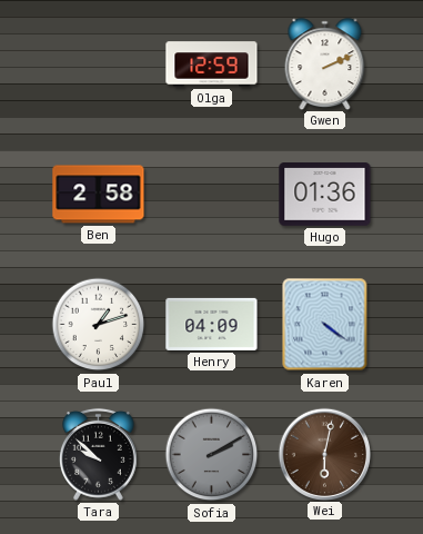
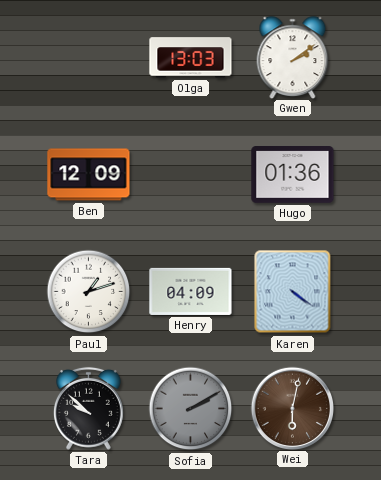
Olga: 12:59 -> 13:03
Gwen: 2:11 -> 2:09
Ben: 2:58 -> 12:09
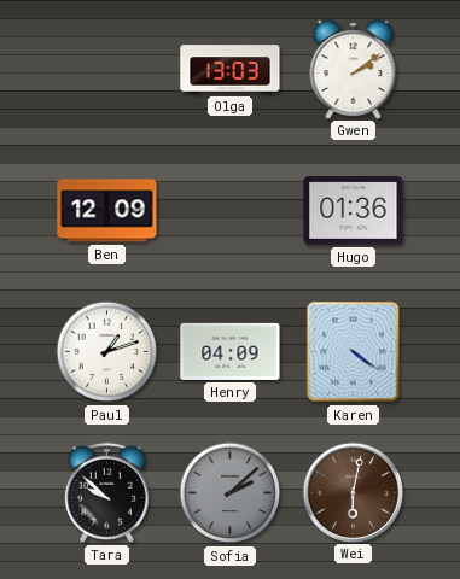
Sofia: 2:10 -> 2:08
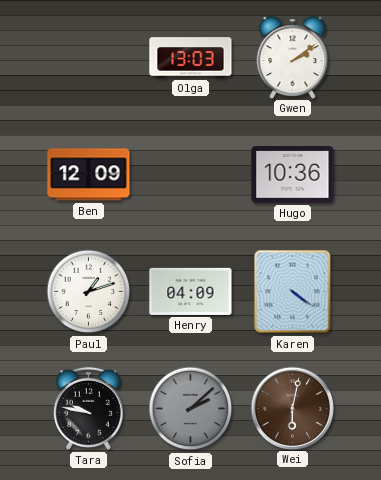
Hugo: 01:36 -> 10:36
Tara: 9:52 -> 9:47
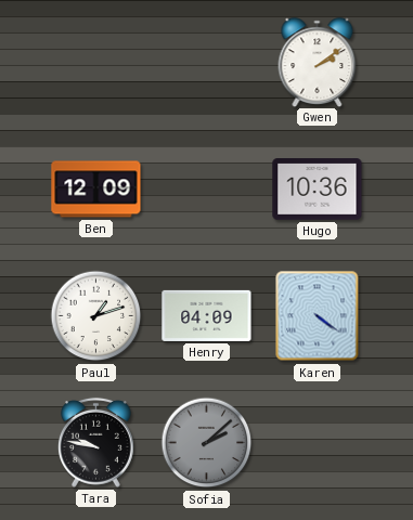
Olga: 13:03 -> none
Wei: 6:02 -> none
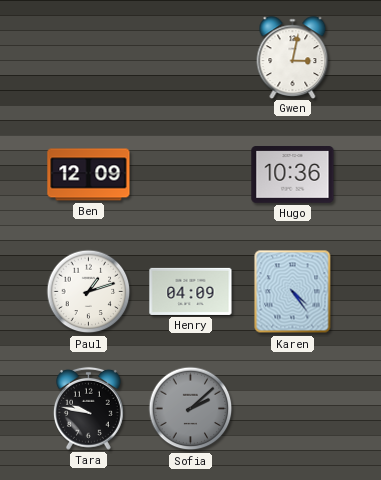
Gwen: 2:09 -> 3:02
Karen: 4:21 -> 4:24
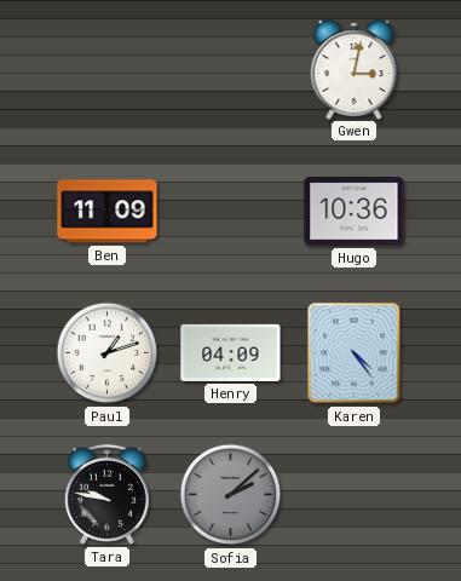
Ben: 12:09 -> 11:09
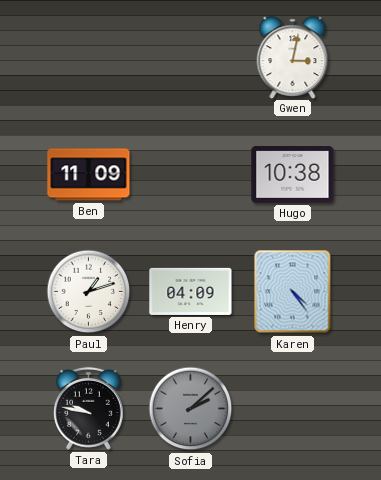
Hugo: 10:36 -> 10:38
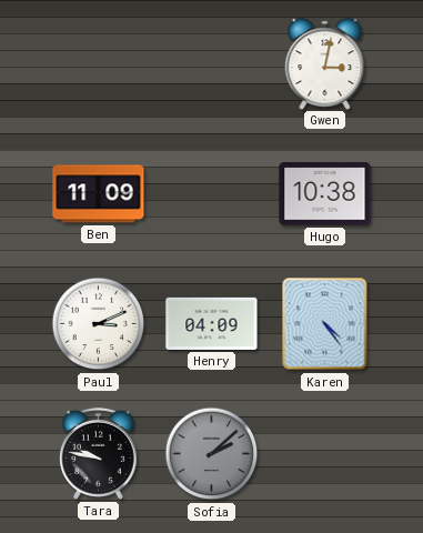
Paul: 1:12 -> 3:11
